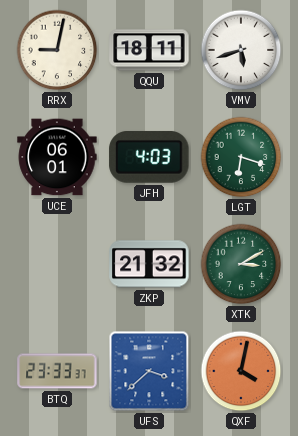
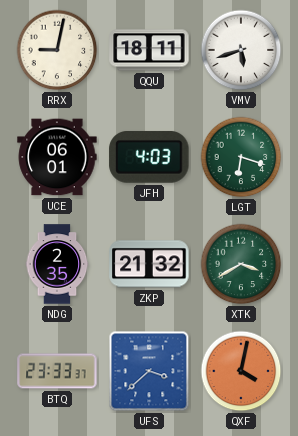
NDG: none -> 2:35
XTK: 3:10 -> 3:40
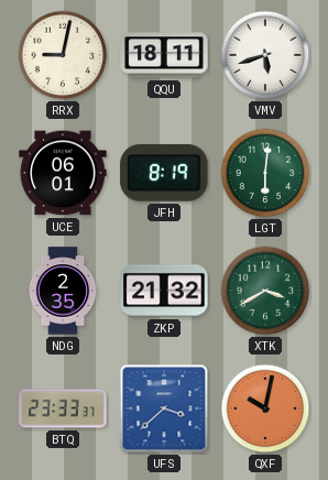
JFH: 4:03 -> 8:19
LGT: 6:18 -> 6:01
QXF: 4:02 -> 10:02
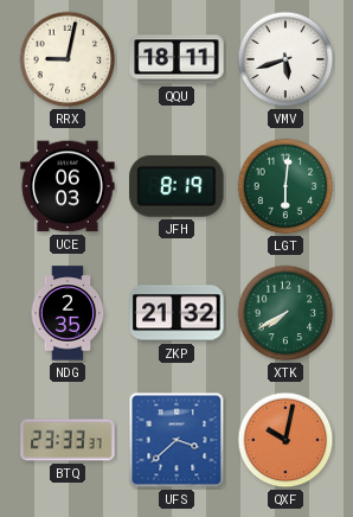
UCE: 06:01 -> 06:03
XTK: 3:40 -> 7:40
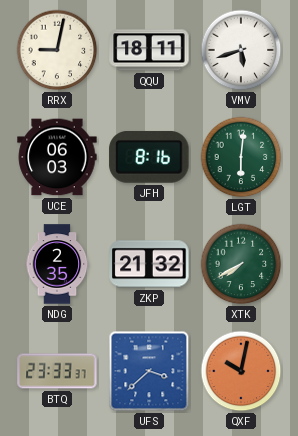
JFH: 8:19 -> 8:16
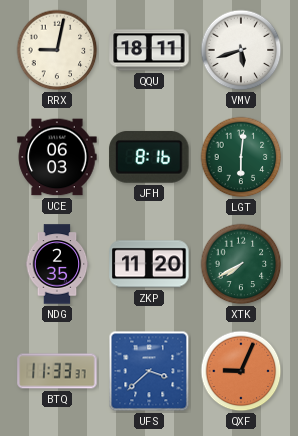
ZKP: 21:32 -> 11:20
BTQ: 23:33 -> 11:33
QXF: 10:02 -> 9:04
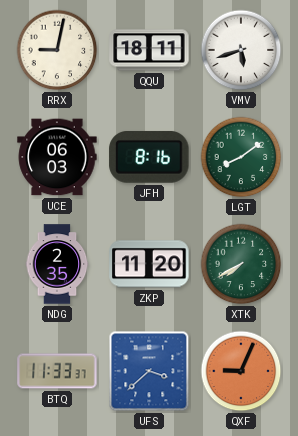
LGT: 6:01 -> 8:09
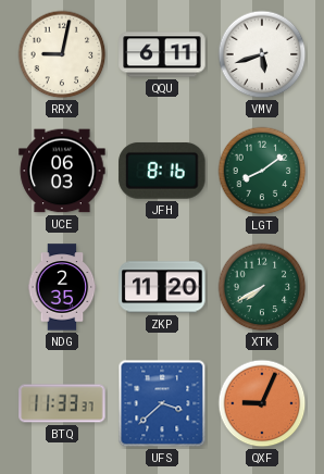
QQU: 18:11 -> 6:11
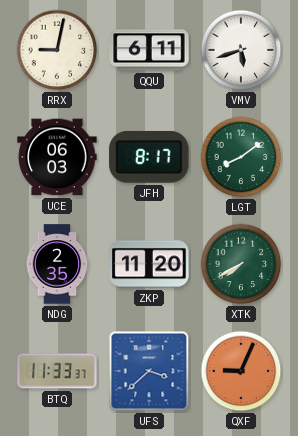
JFH: 8:16 -> 8:17
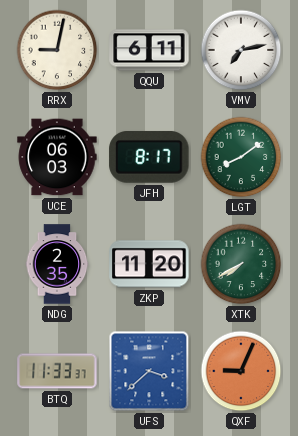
VMV: 5:42 -> 7:13
